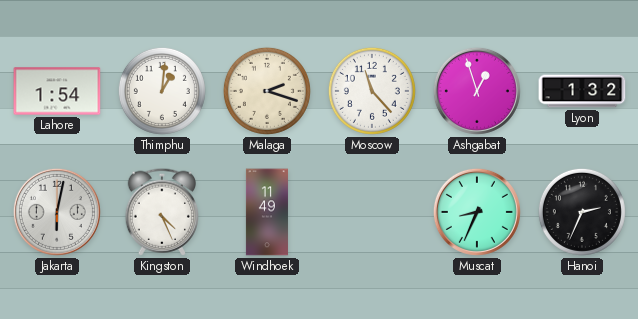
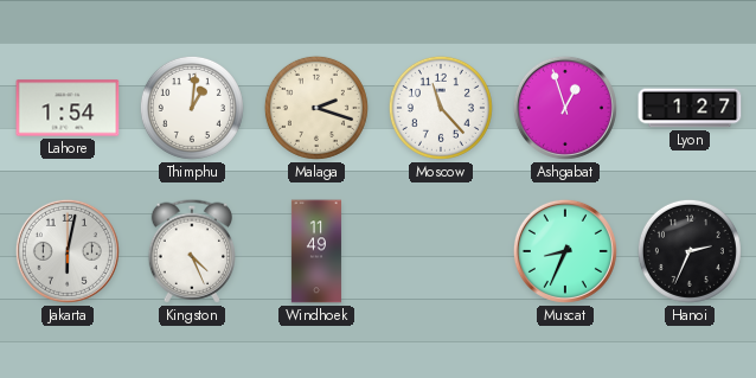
Lyon: 1:32 -> 1:27
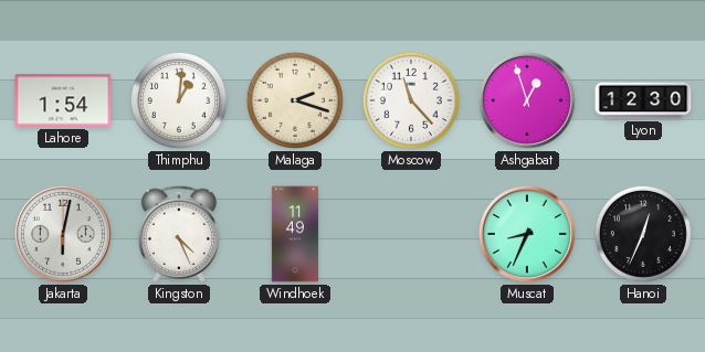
Lyon: 1:27 -> 12:30
Hanoi: 2:34 -> 12:34
